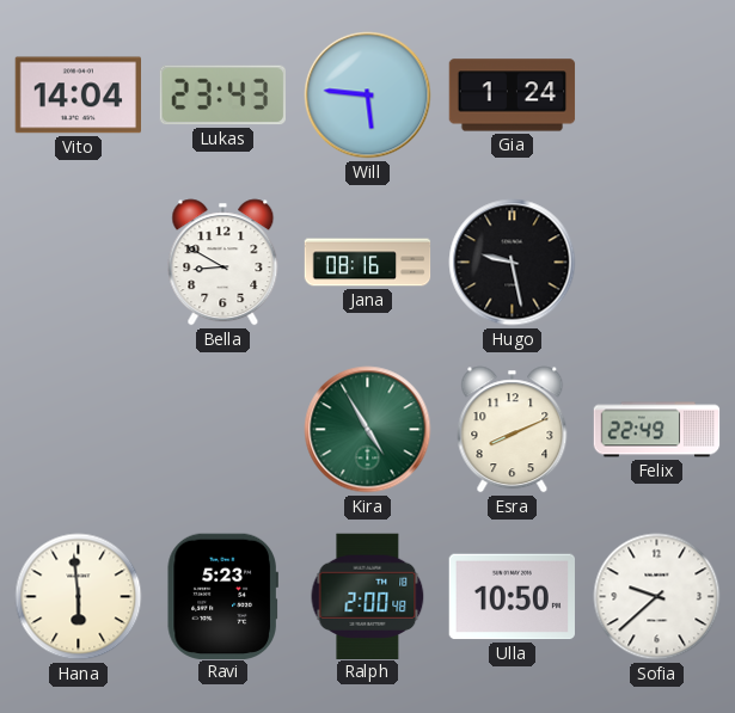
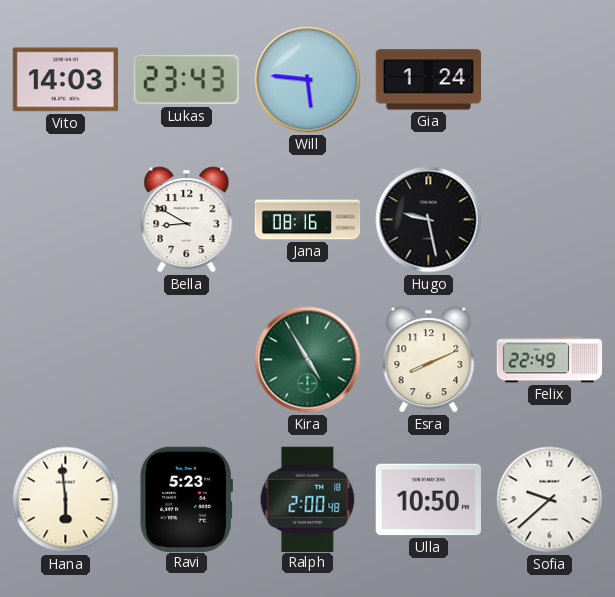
Vito: 14:04 -> 14:03
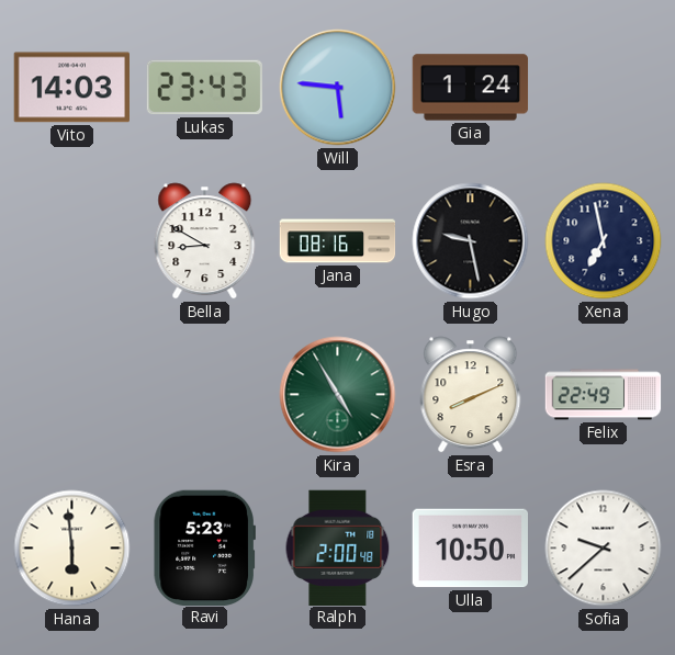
Xena: none -> 6:58
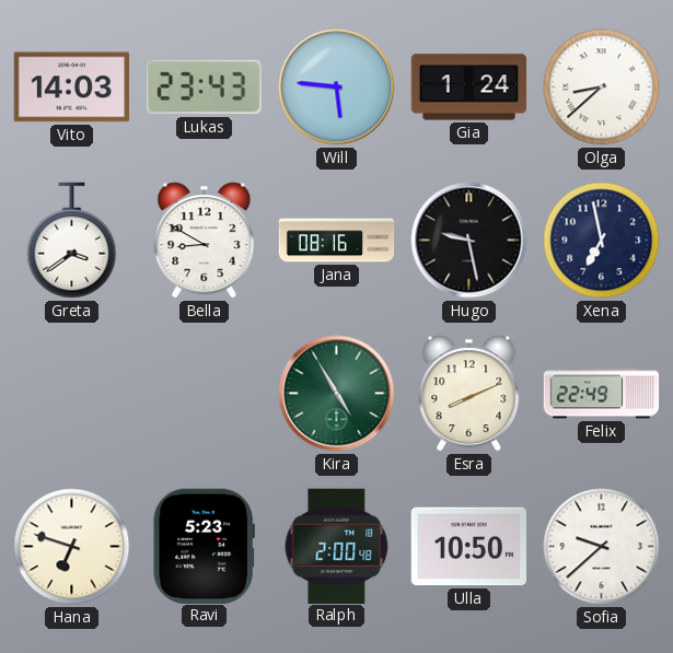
Olga: none -> 8:38
Greta: none -> 3:39
Hana: 5:59 -> 6:48
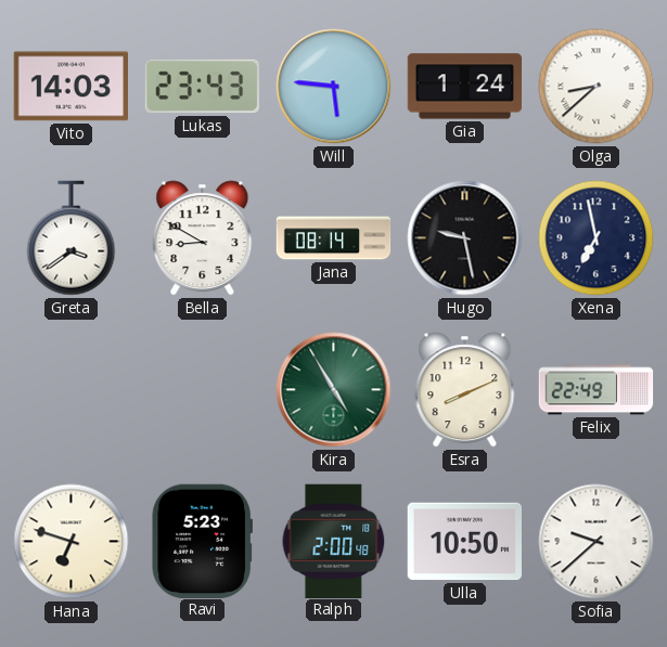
Jana: 08:16 -> 08:14
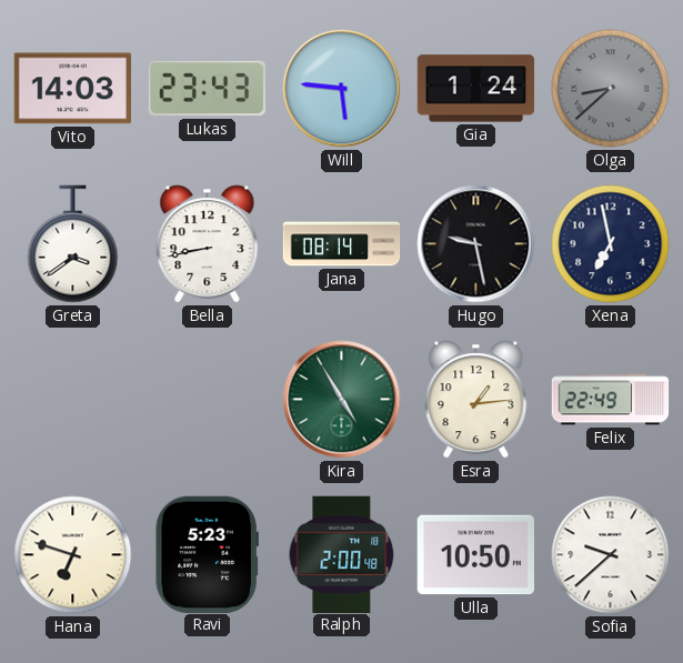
Olga dial: white -> grey
Bella: 8:50 -> 8:43
Esra: 8:11 -> 1:14
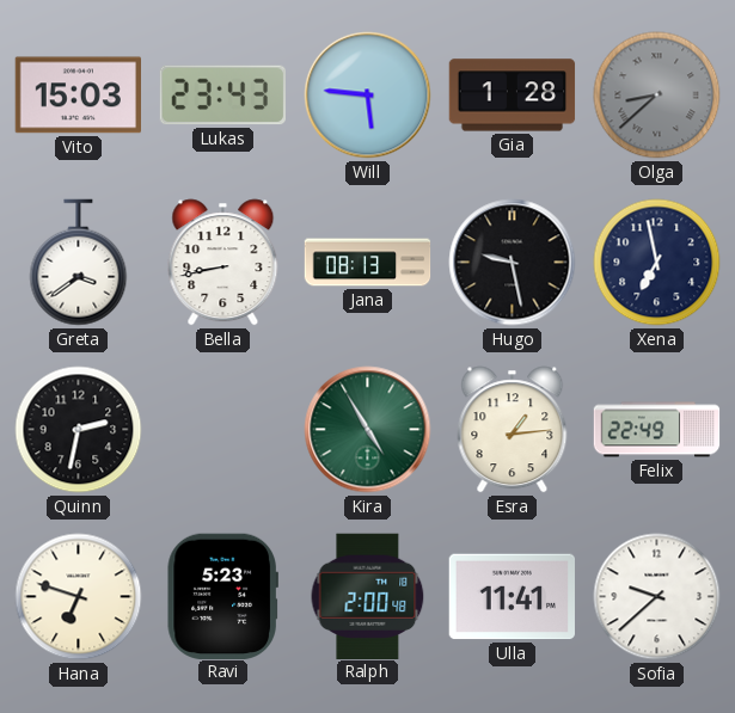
Vito: 14:03 -> 15:03
Gia: 1:24 -> 1:28
Jana: 08:14 -> 08:13
Quinn: none -> 2:32
Ulla: 10:50 -> 11:41
